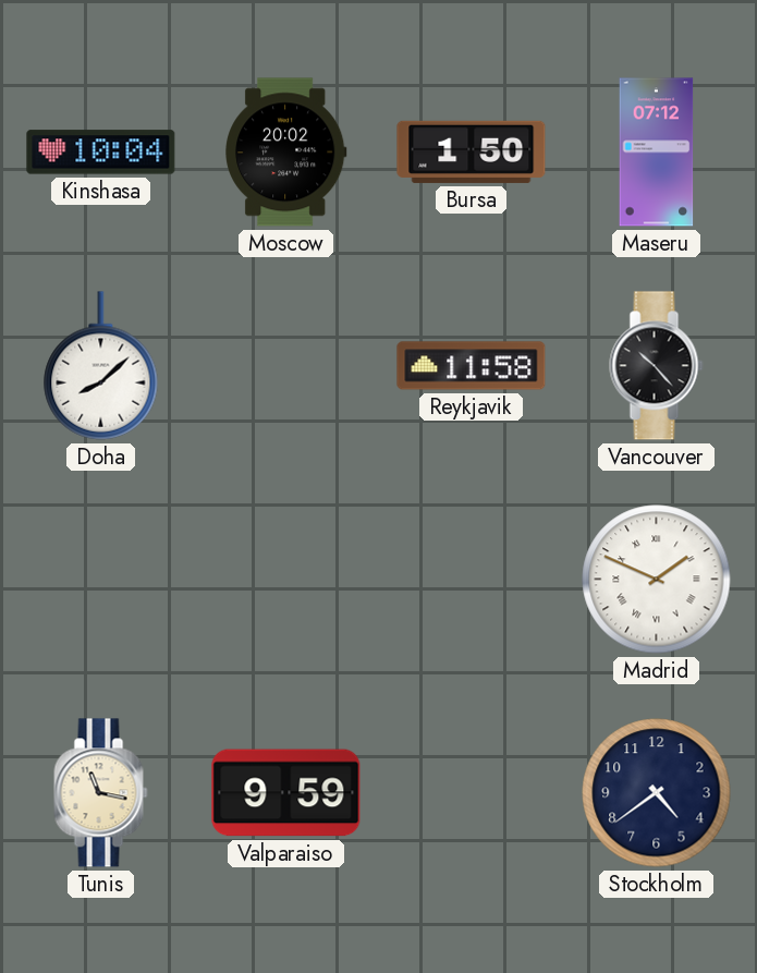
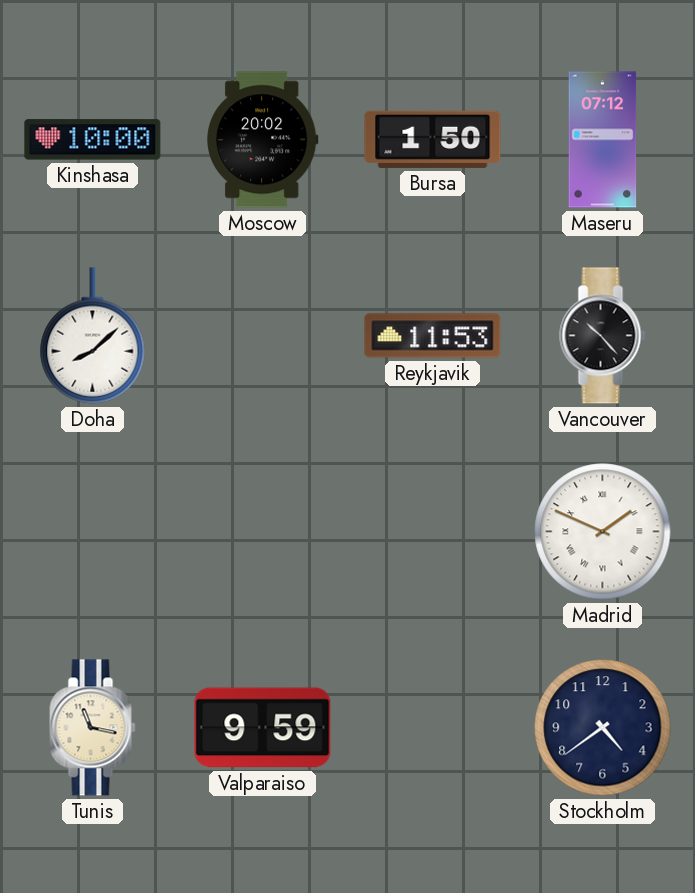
Kinshasa: 10:04 -> 10:00
Reykjavik: 11:58 -> 11:53
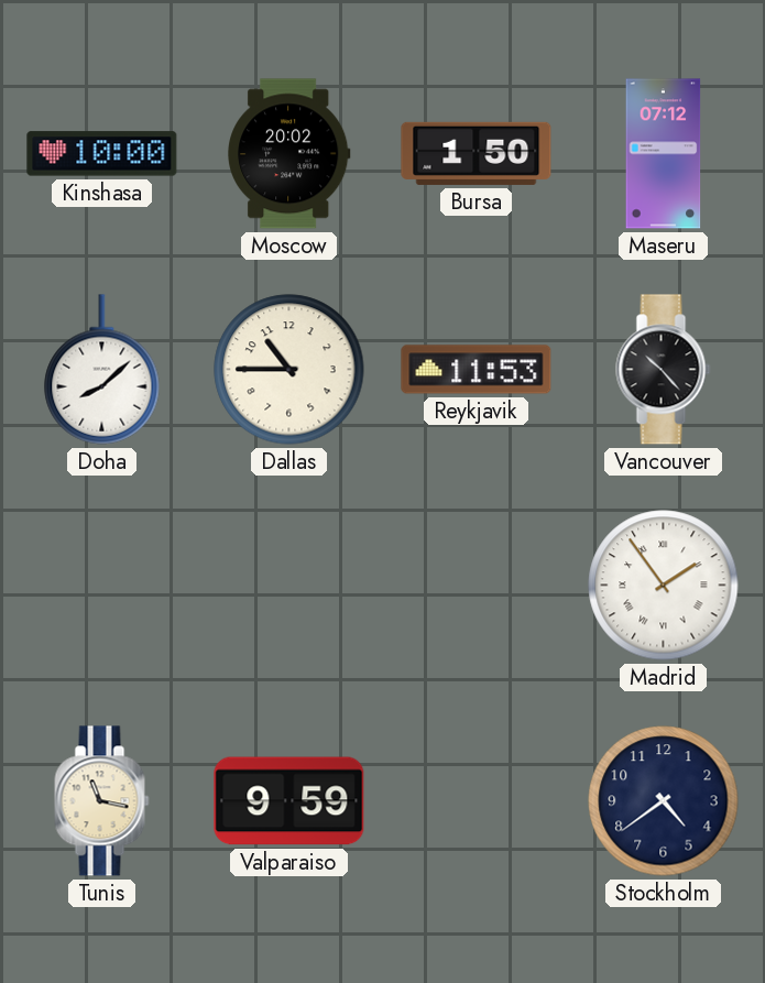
Dallas: none -> 10:45
Madrid: 1:49 -> 1:54
